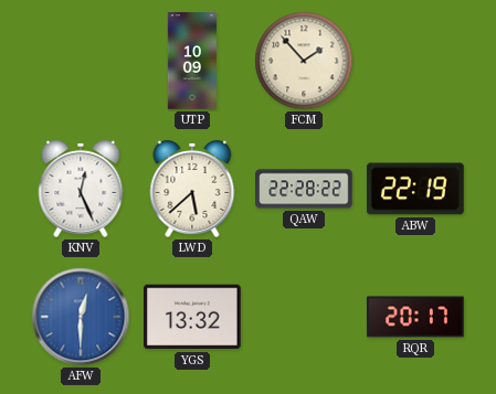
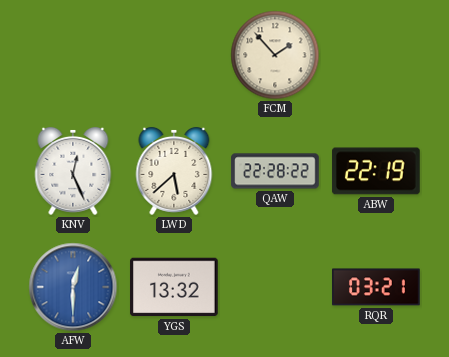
UTP: 10:09 -> none
RQR: 20:17 -> 03:21
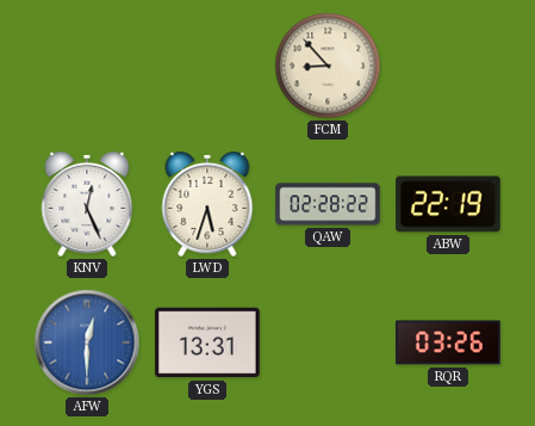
FCM: 1:53 -> 8:53
LWD: 5:38 -> 5:33
QAW: 22:28 -> 02:28
YGS: 13:32 -> 13:31
RQR: 03:21 -> 03:26
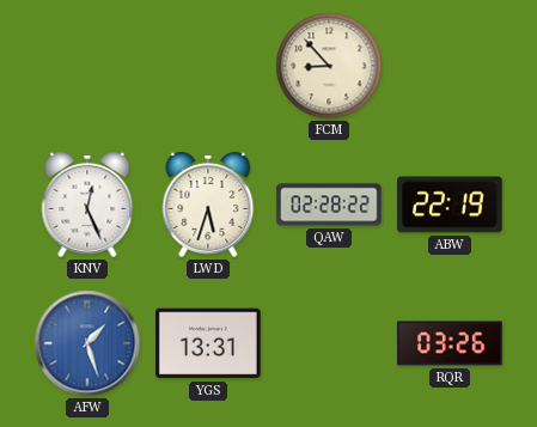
AFW: 12:30 -> 1:27
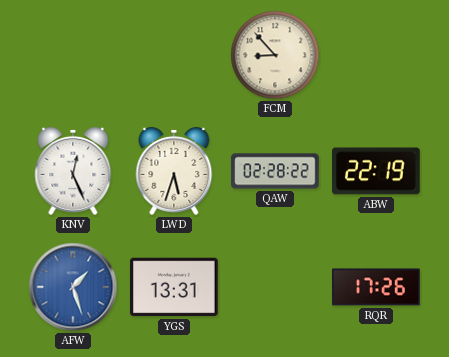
RQR: 03:26 -> 17:26
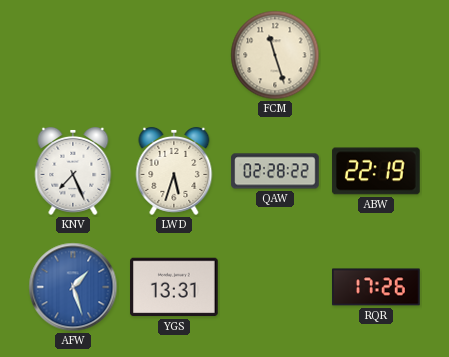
FCM: 8:53 -> 11:27
KNV: 12:26 -> 7:26
